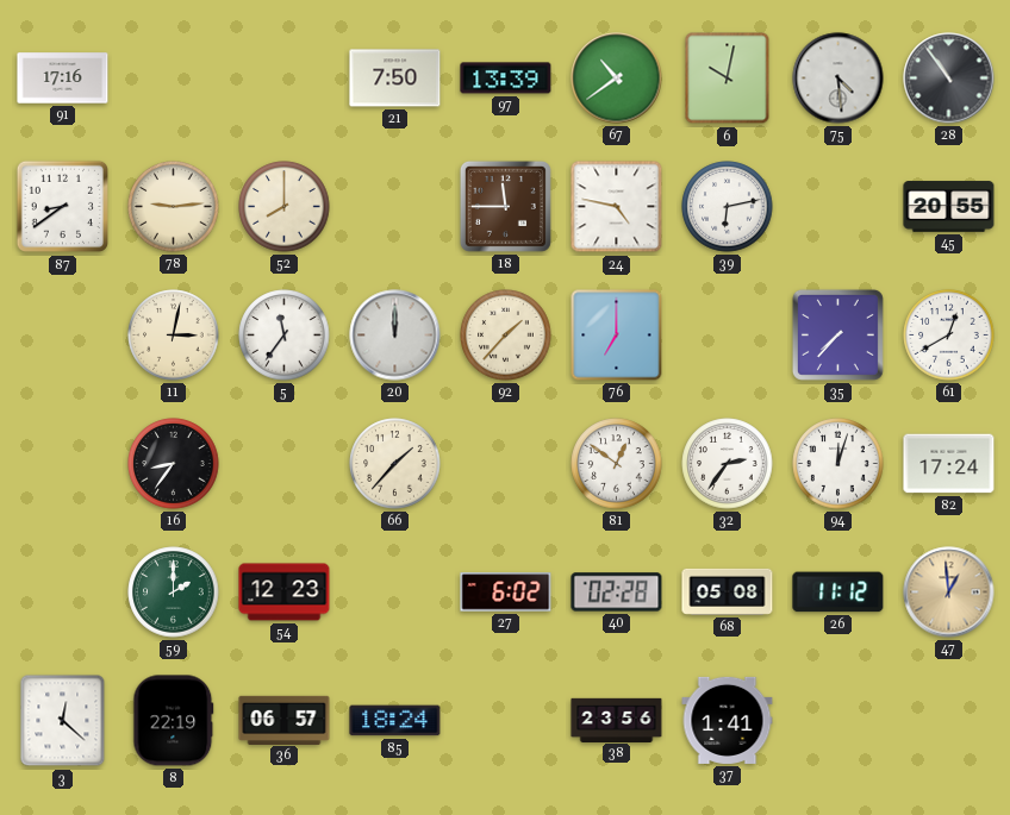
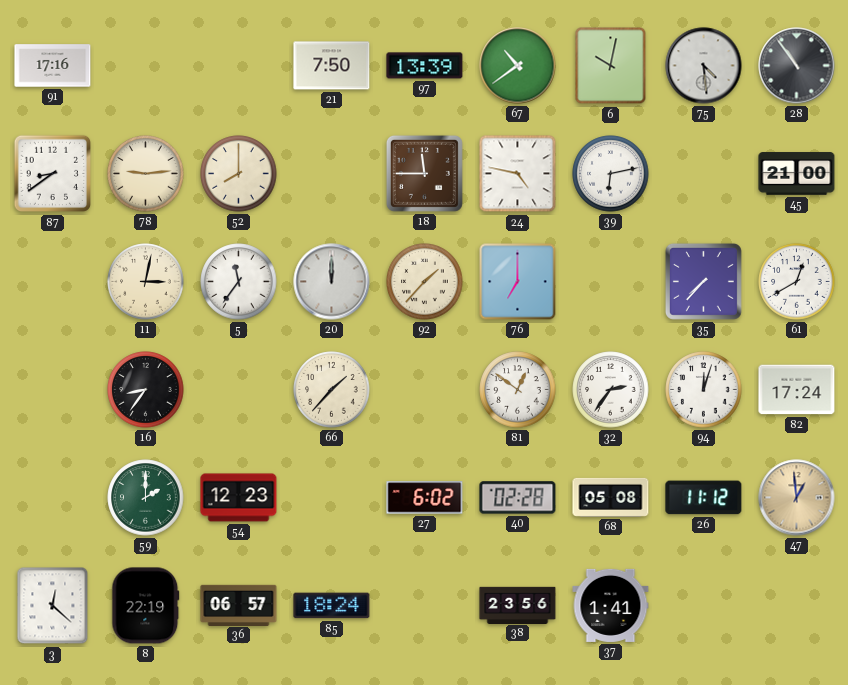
45: 20:55 -> 21:00
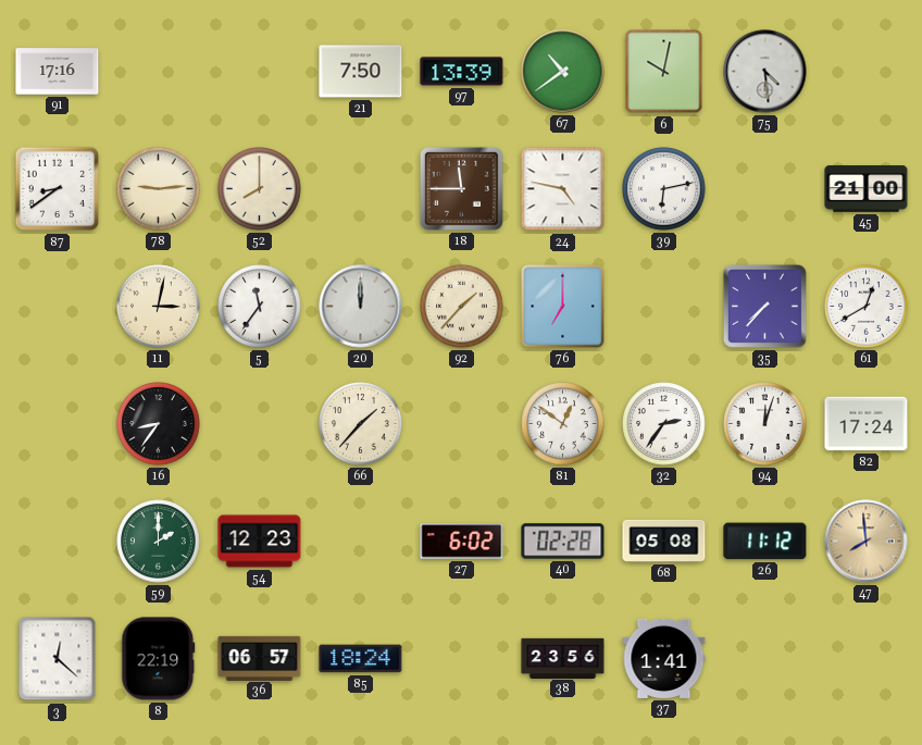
28: 10:54 -> none
47: 12:59 -> 7:59
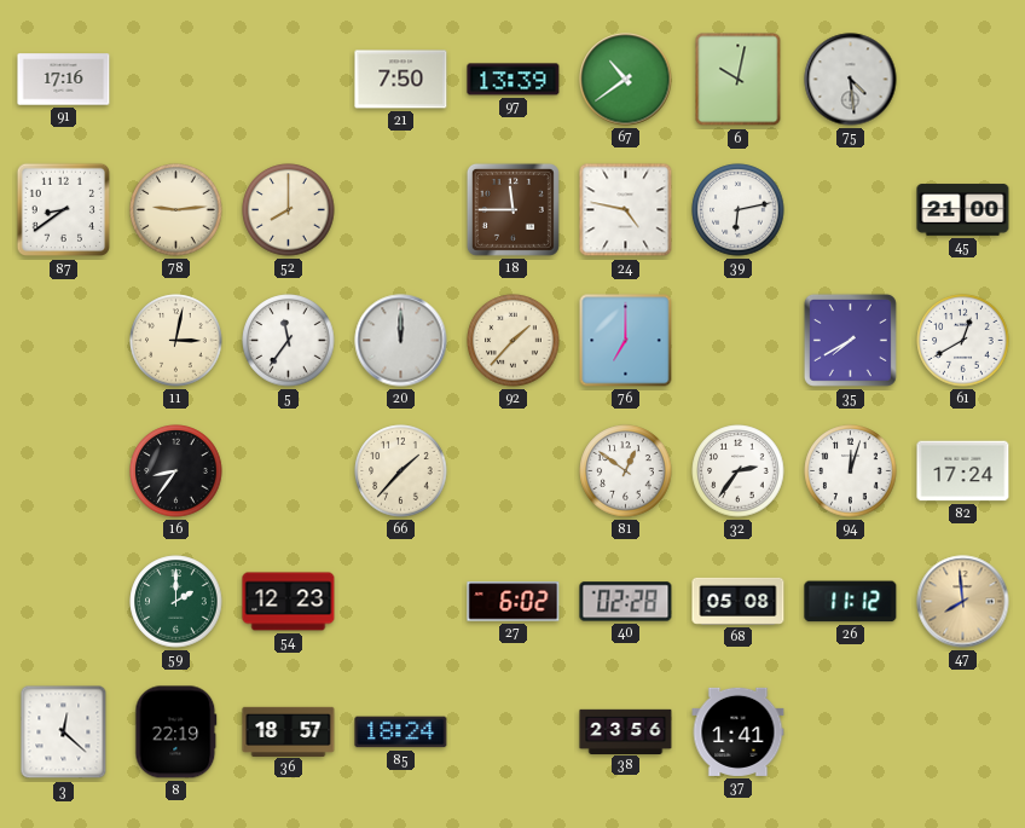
35: 7:37 -> 7:40
36: 06:57 -> 18:57
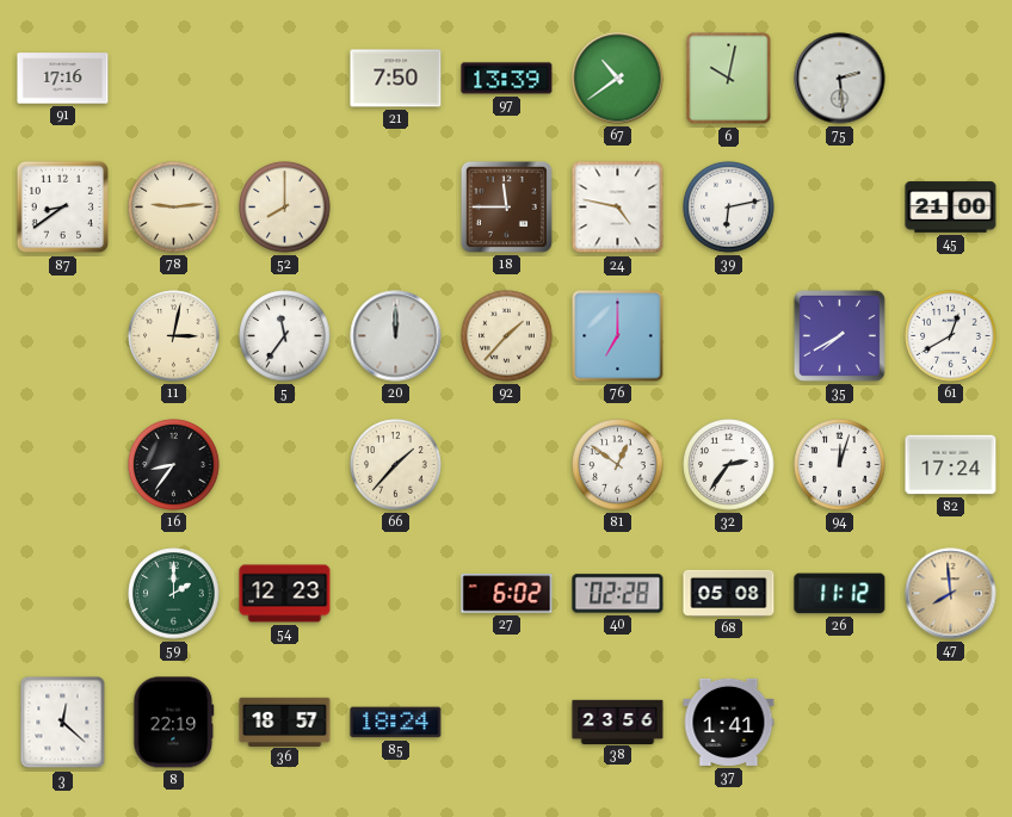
75: 4:29 -> 2:29
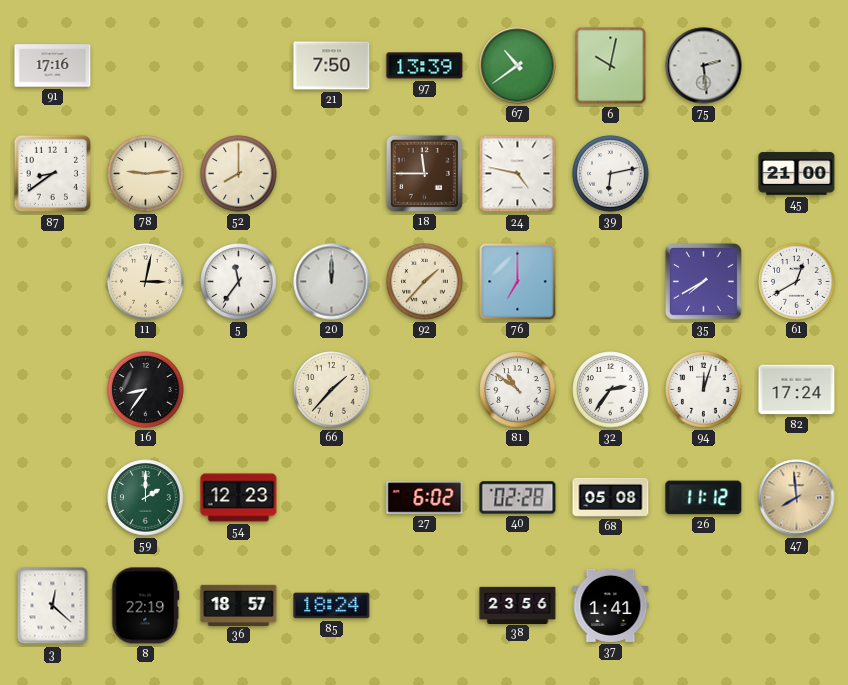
81: 12:51 -> 10:51
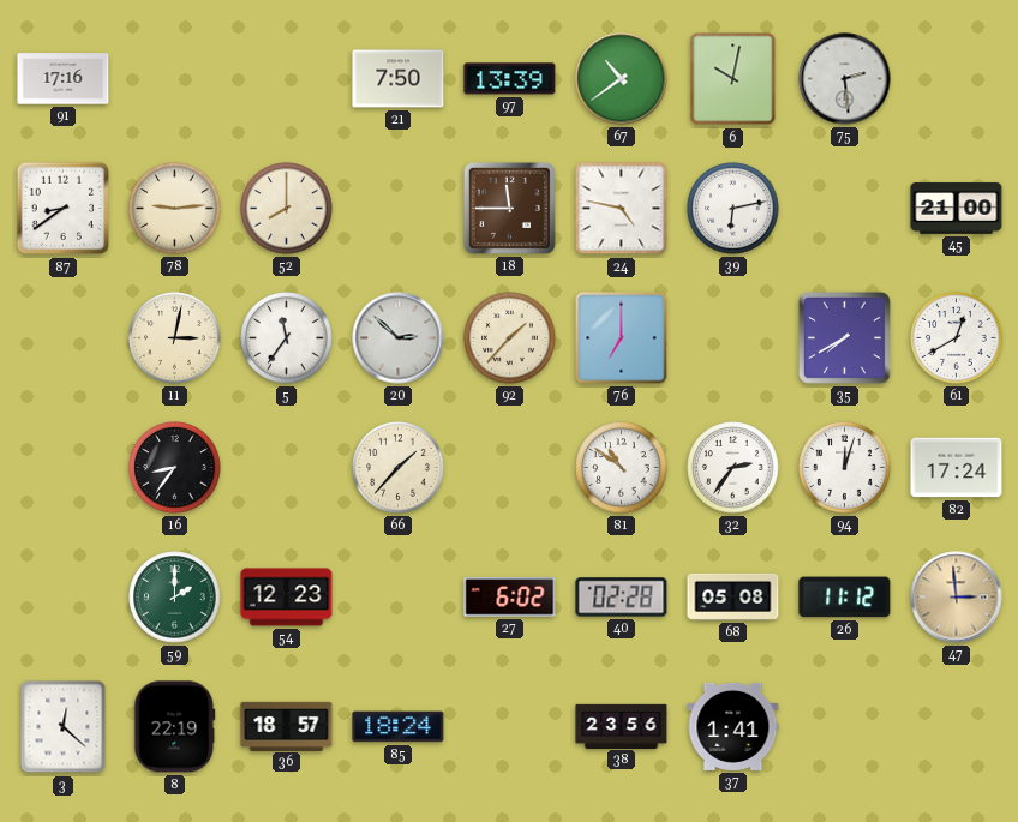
20: 12:00 -> 2:52
47: 7:59 -> 2:59
